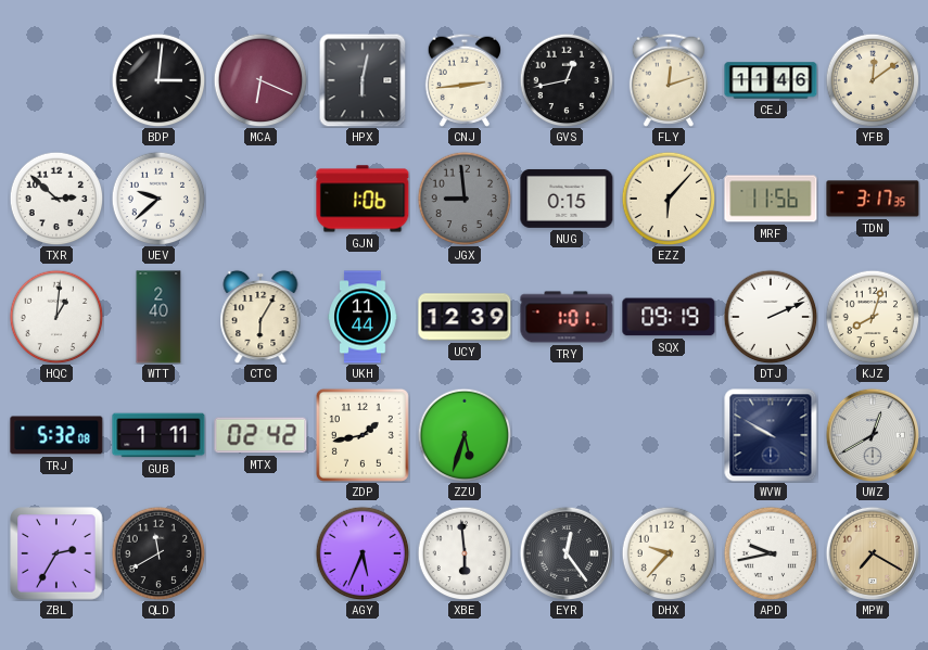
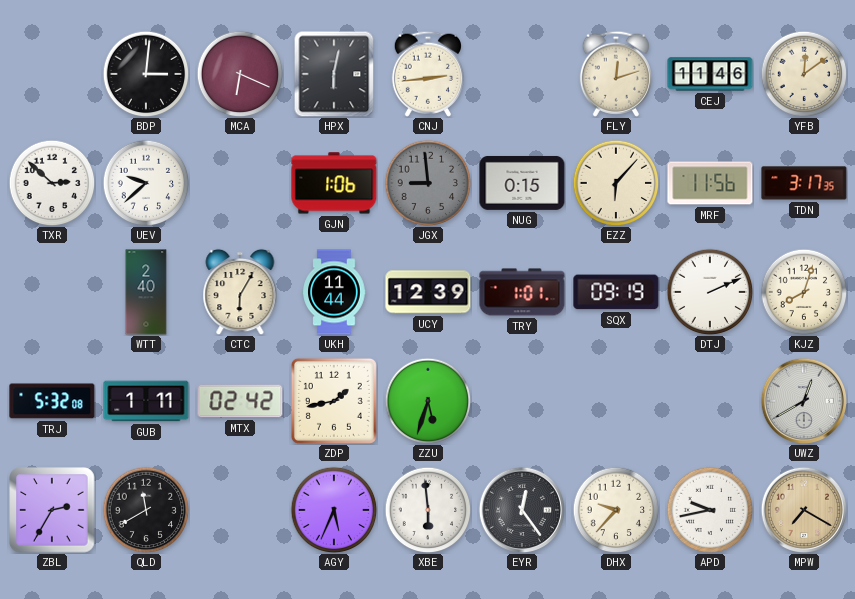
GVS: 12:43 -> none
HQC: 1:01 -> none
WVW: 9:50 -> none
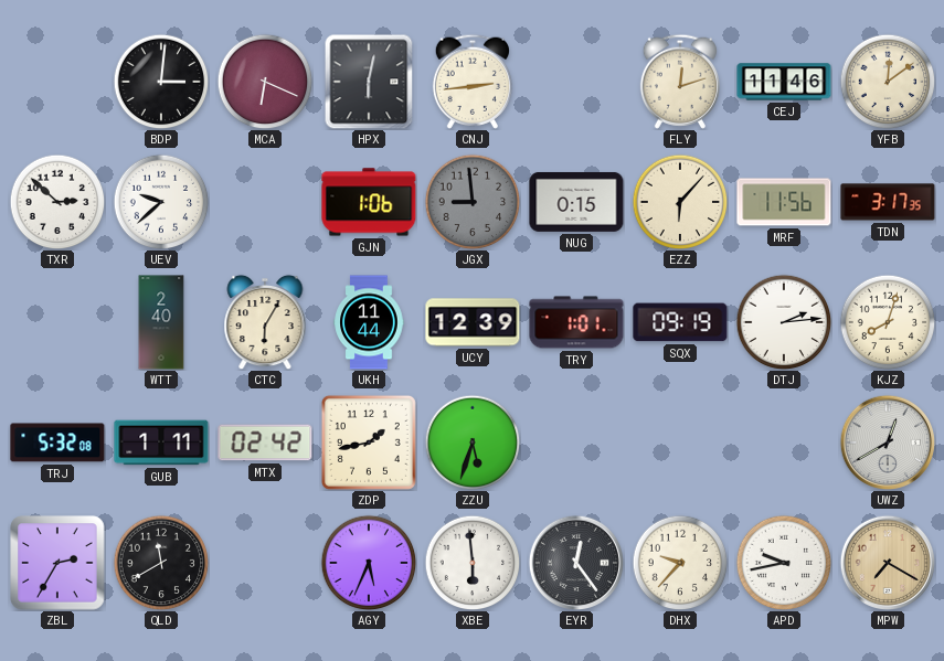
DTJ: 2:11 -> 2:14
